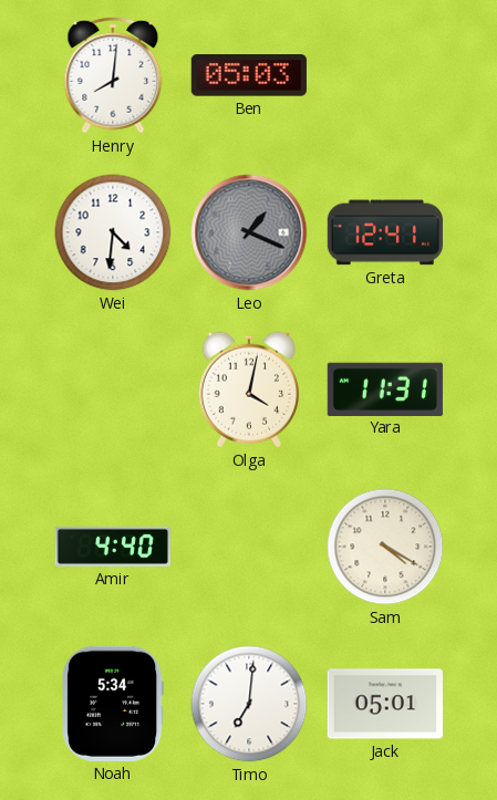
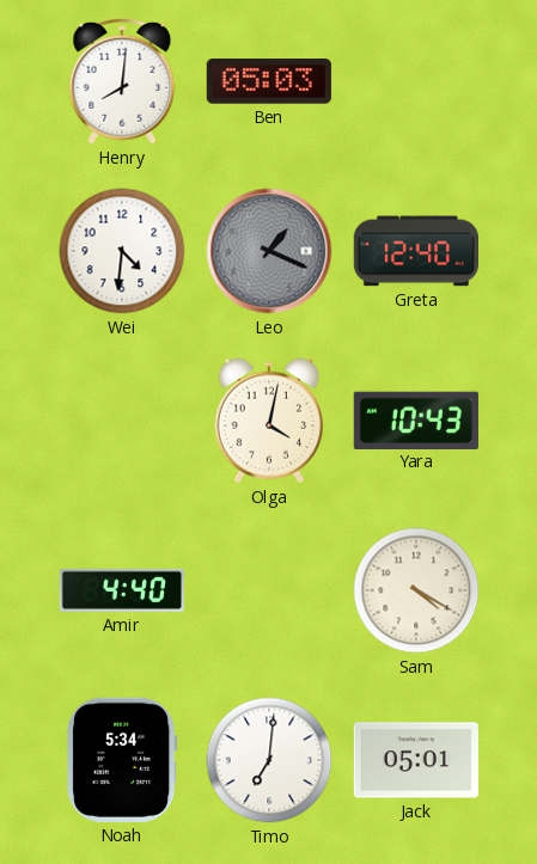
Greta: 12:41 -> 12:40
Yara: 11:31 -> 10:43
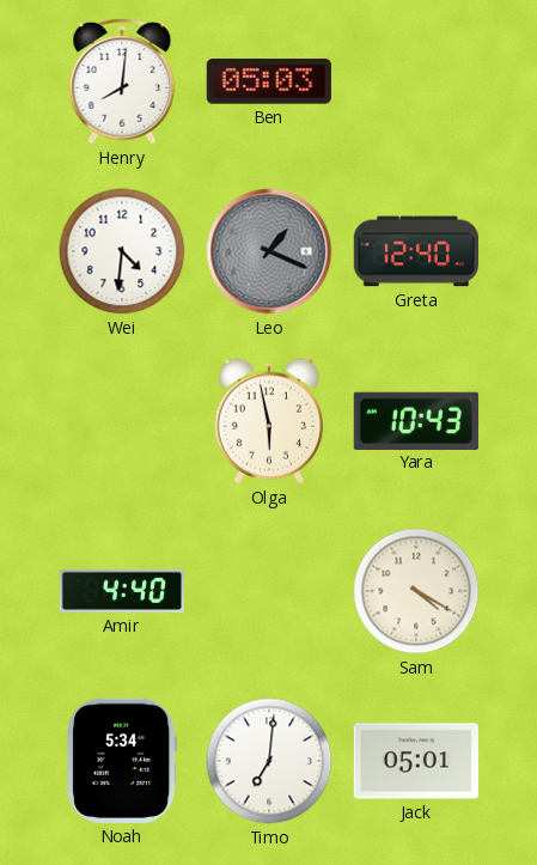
Olga: 4:02 -> 5:58
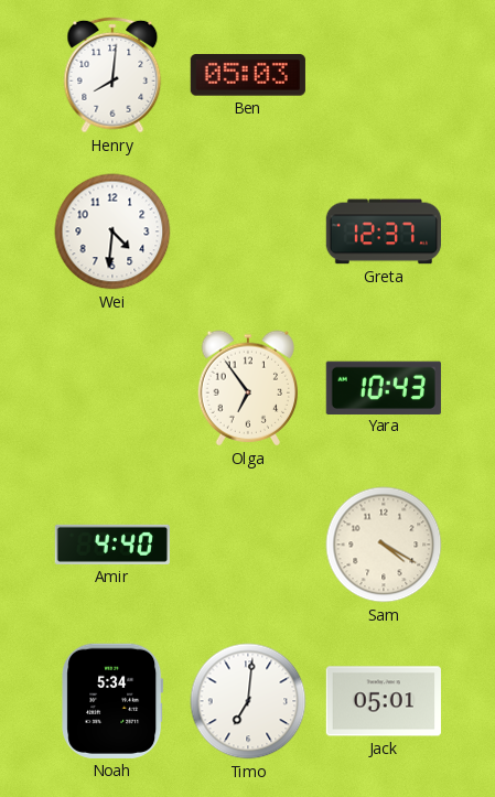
Leo: 1:19 -> none
Greta: 12:40 -> 12:37
Olga: 5:58 -> 6:54
